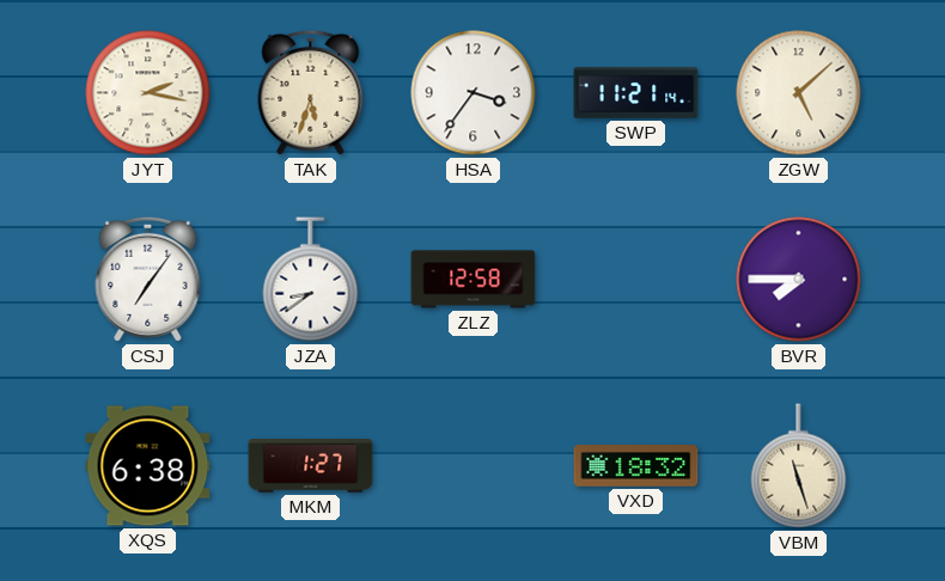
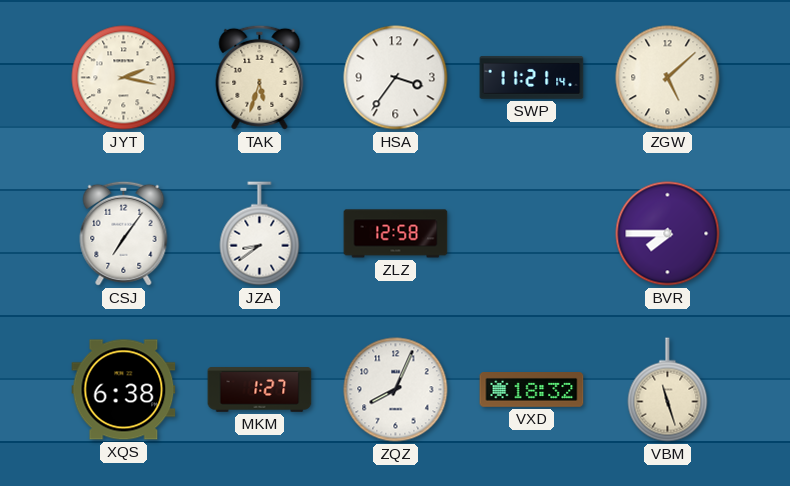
ZQZ: none -> 8:04
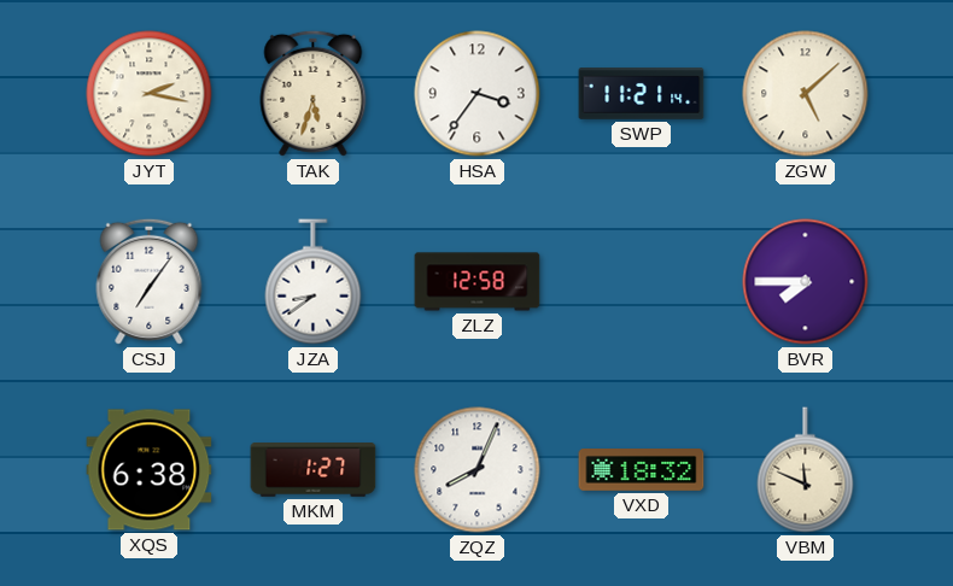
VBM: 11:27 -> 11:49
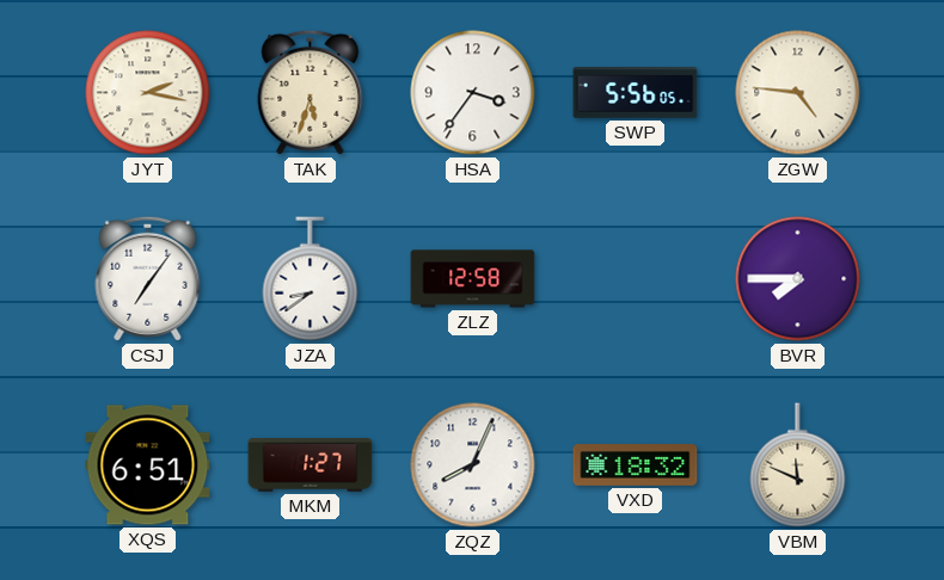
SWP: 11:21 -> 5:56
ZGW: 5:08 -> 4:46
XQS: 6:38 -> 6:51
